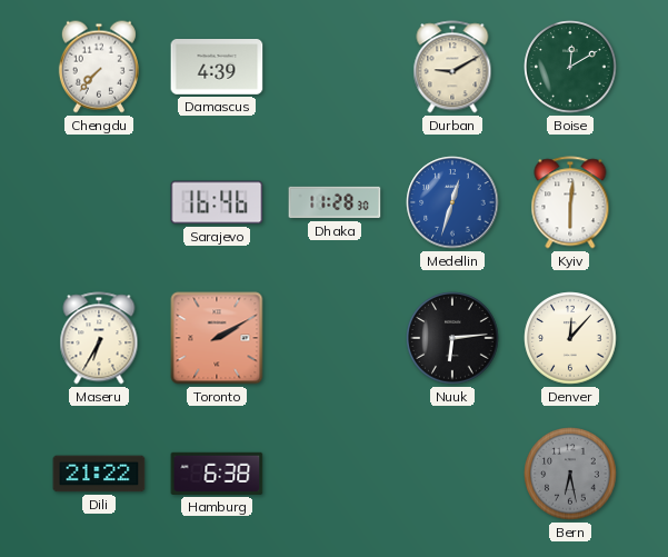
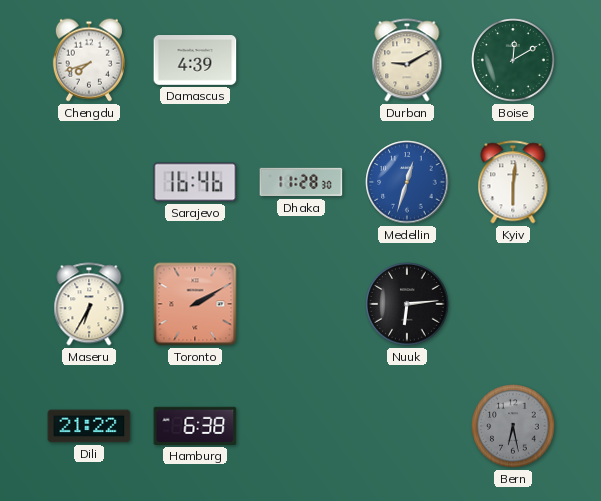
Chengdu: 7:37 -> 7:42
Denver: 12:07 -> none
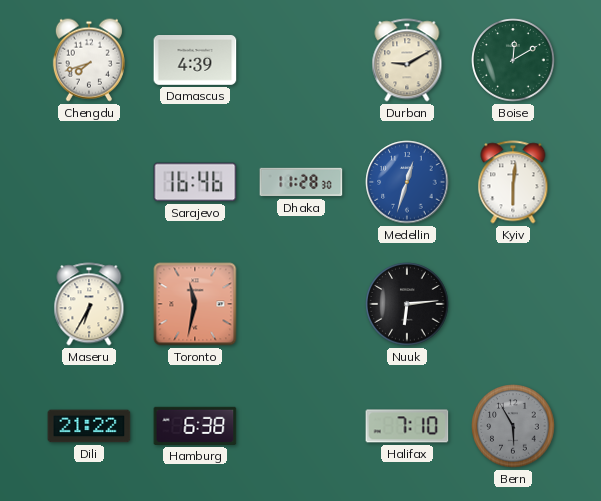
Toronto: 2:10 -> 11:32
Halifax: none -> 7:10
Bern: 6:28 -> 5:55
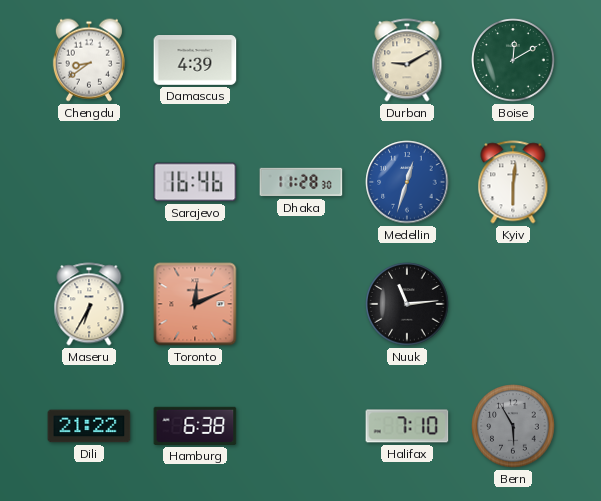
Chengdu: 7:42 -> 8:39
Toronto: 11:32 -> 12:11
Nuuk: 6:14 -> 11:14
